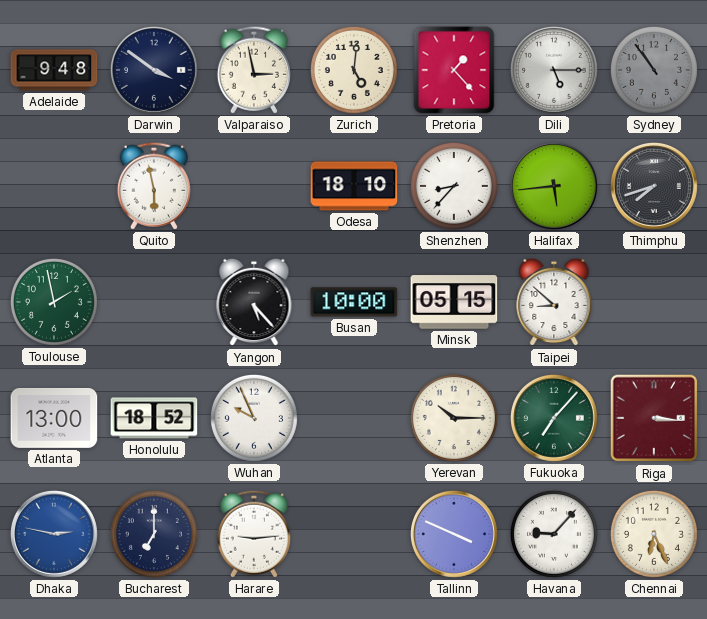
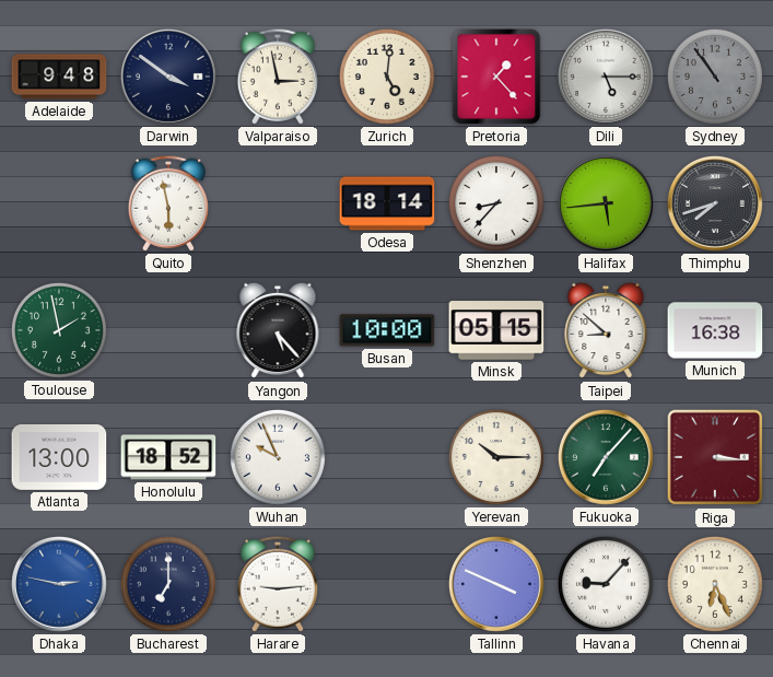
Odesa: 18:10 -> 18:14
Munich: none -> 16:38
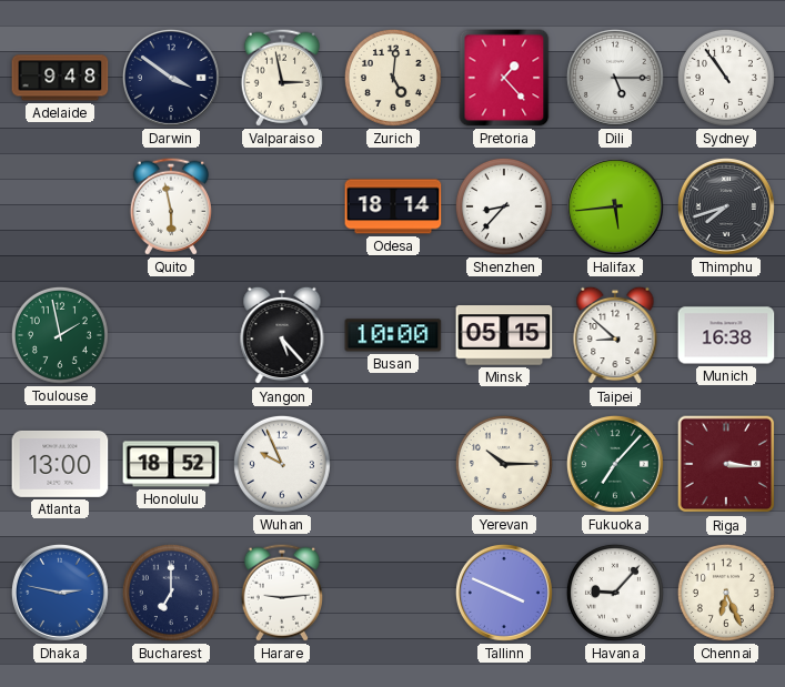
Sydney dial: grey -> white
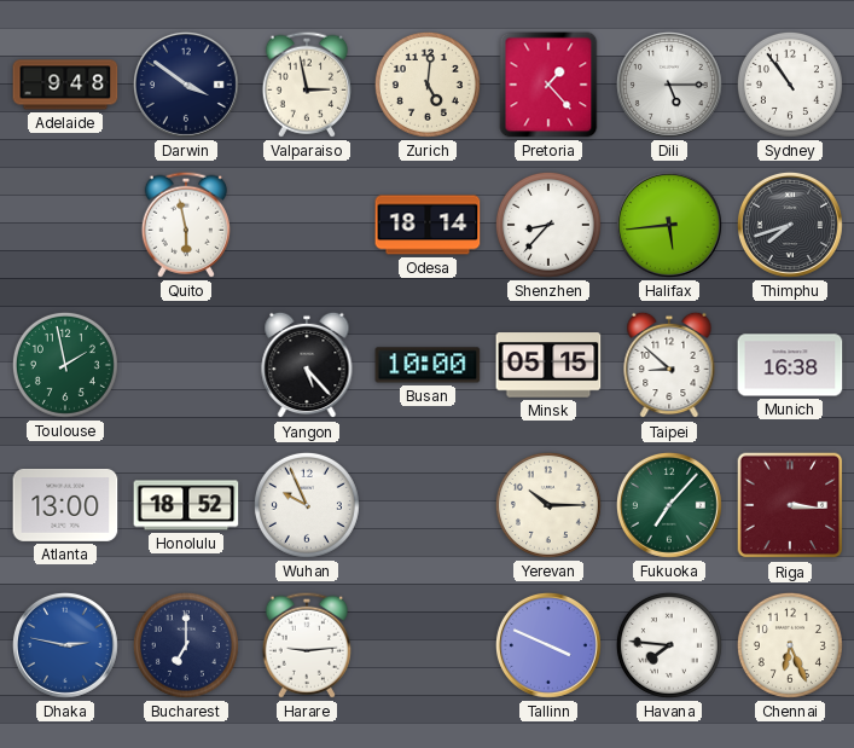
Havana: 9:07 -> 7:46
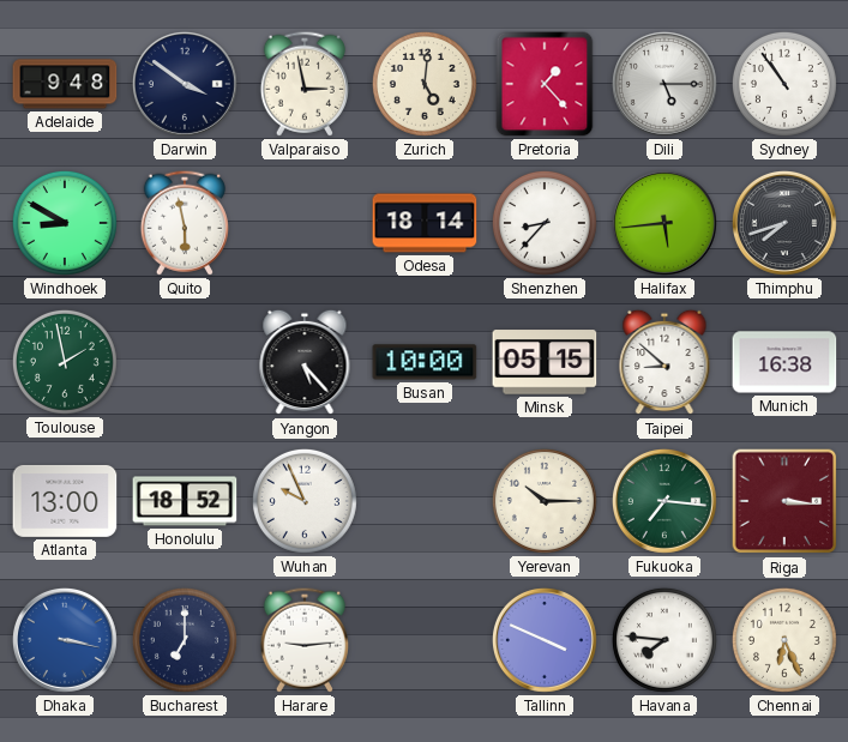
Windhoek: none -> 8:50
Fukuoka: 7:07 -> 7:16
Dhaka: 2:47 -> 3:17
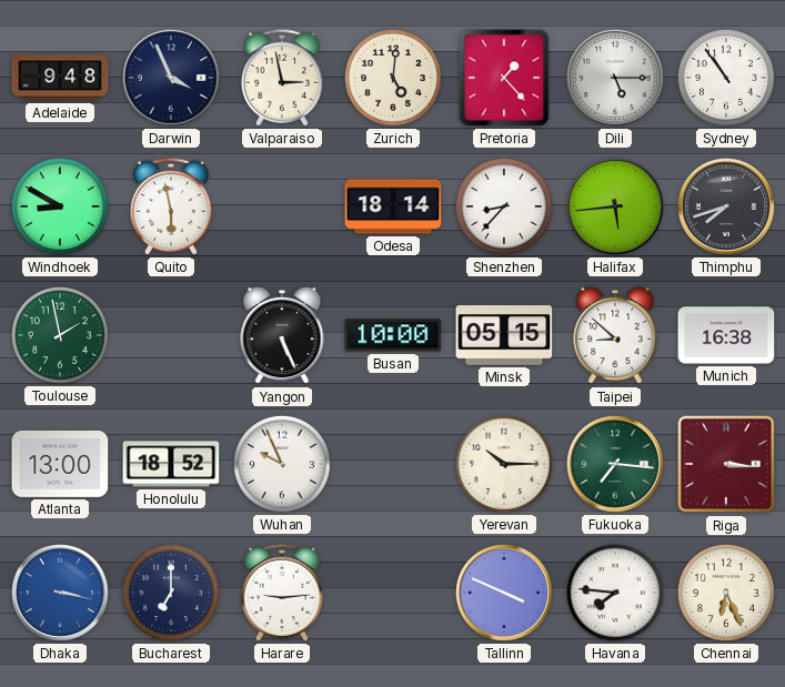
Darwin: 3:51 -> 3:56
Yangon: 5:23 -> 5:26
